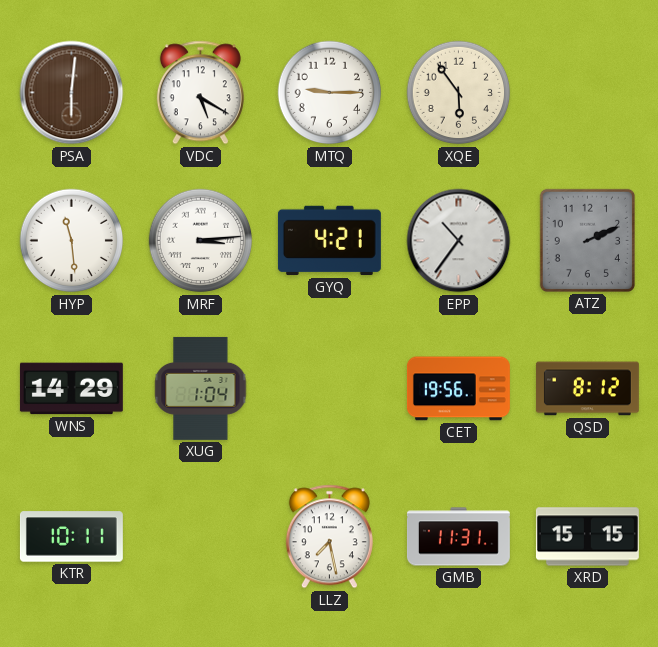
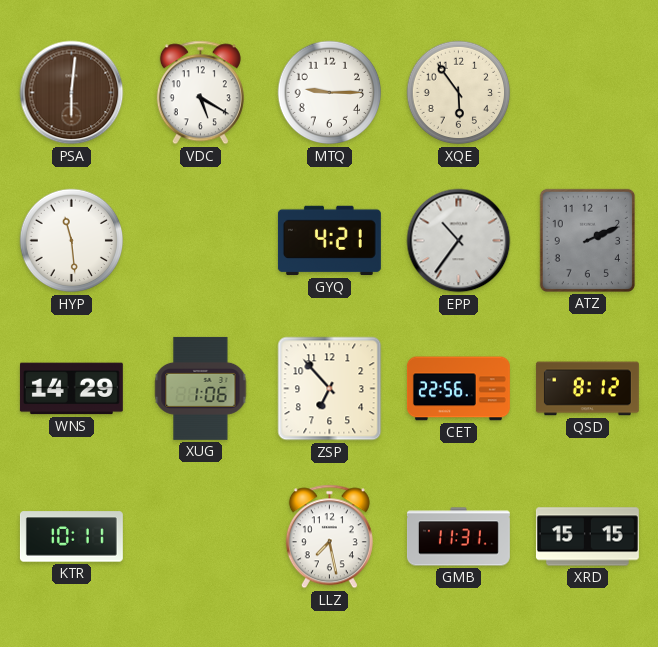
MRF: 3:14 -> none
XUG: 1:04 -> 1:06
ZSP: none -> 6:53
CET: 19:56 -> 22:56
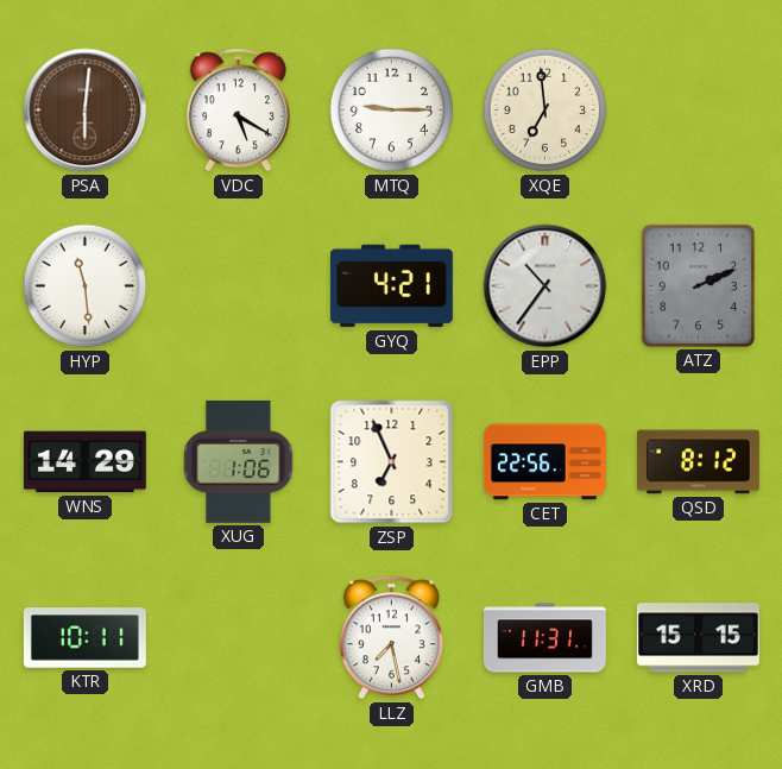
XQE: 5:54 -> 6:59
ZSP: 6:53 -> 6:56
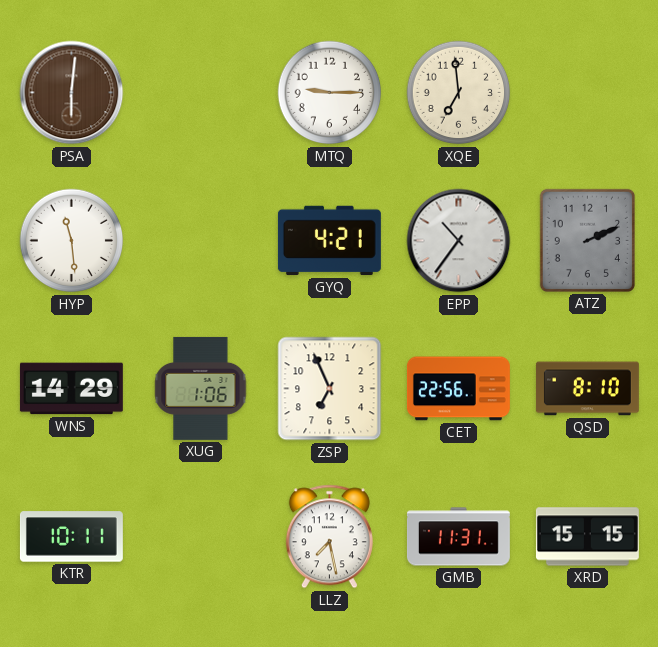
VDC: 5:20 -> none
QSD: 8:12 -> 8:10
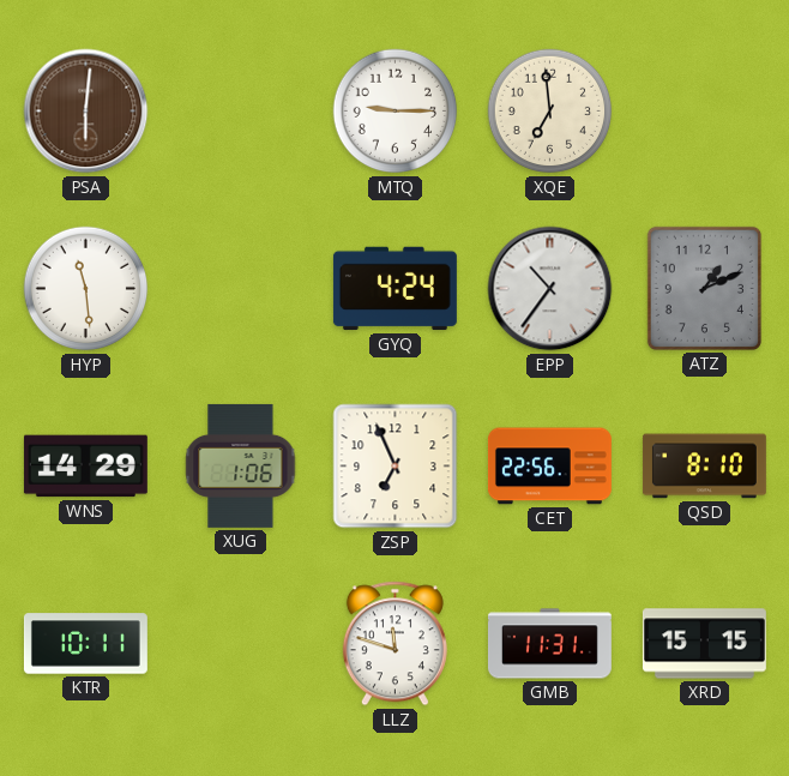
GYQ: 4:21 -> 4:24
ATZ: 2:11 -> 1:11
LLZ: 7:28 -> 11:48
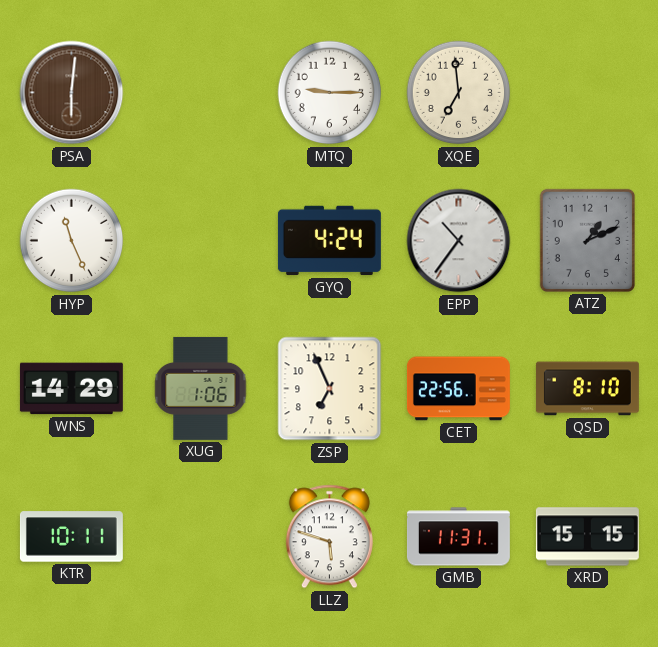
HYP: 11:29 -> 11:26
LLZ: 11:48 -> 5:48
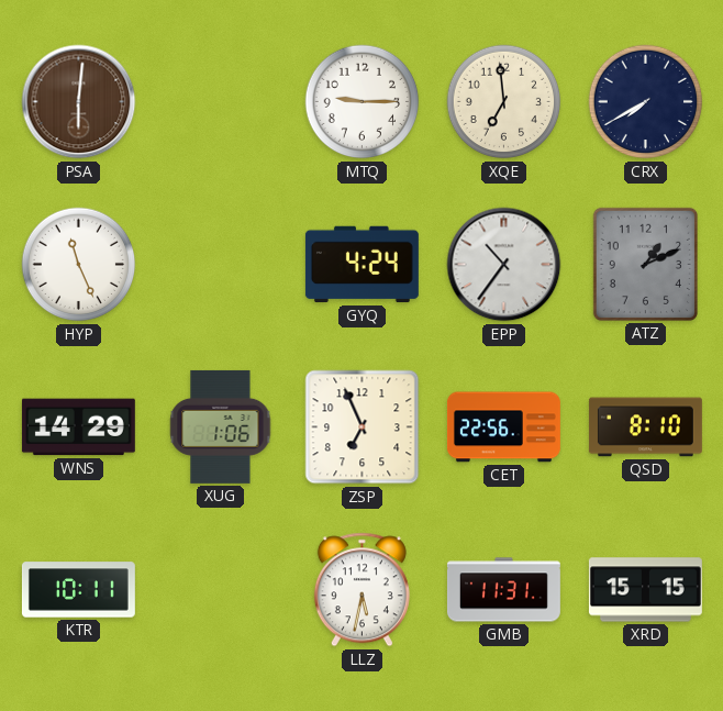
CRX: none -> 7:40
LLZ: 5:48 -> 5:32
